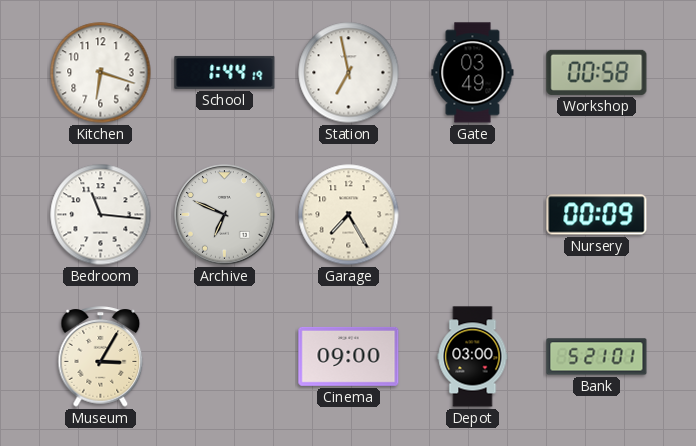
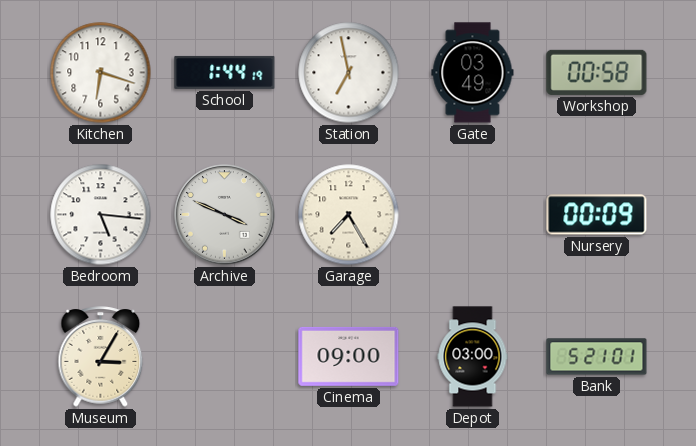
Bedroom: 11:16 -> 5:16
Archive: 6:49 -> 3:49
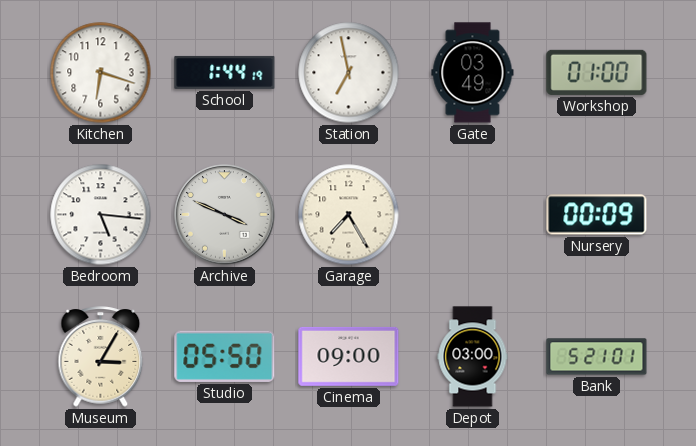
Workshop: 00:58 -> 01:00
Studio: none -> 05:50
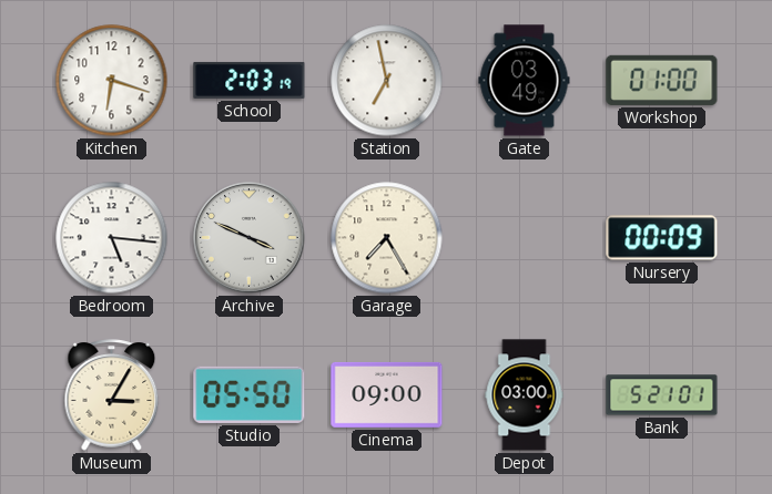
School: 1:44 -> 2:03
